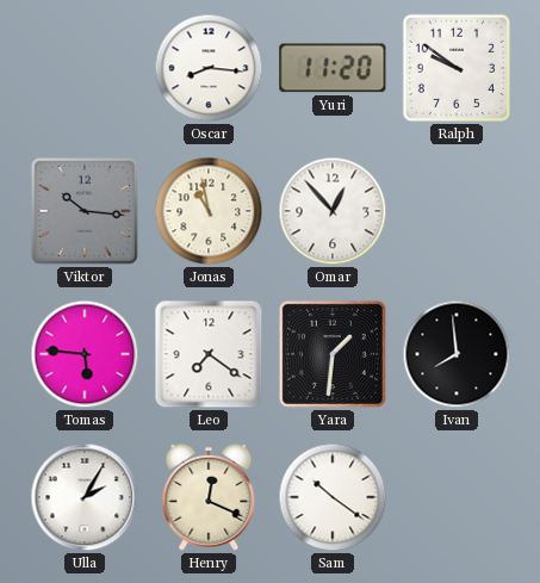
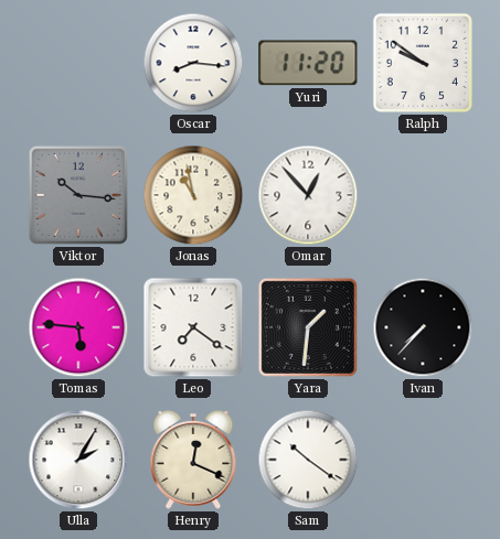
Ivan: 7:59 -> 7:37
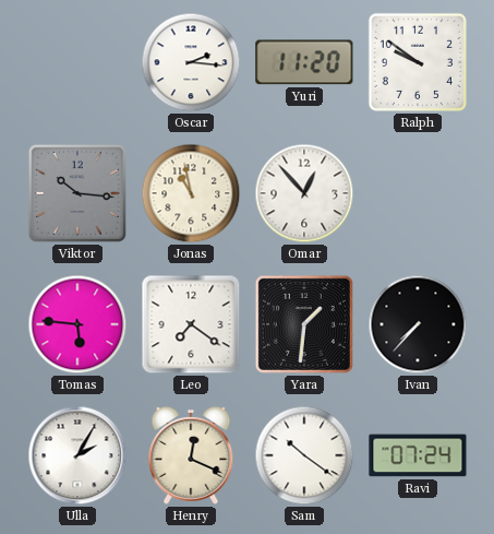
Oscar: 8:16 -> 2:16
Ravi: none -> 07:24
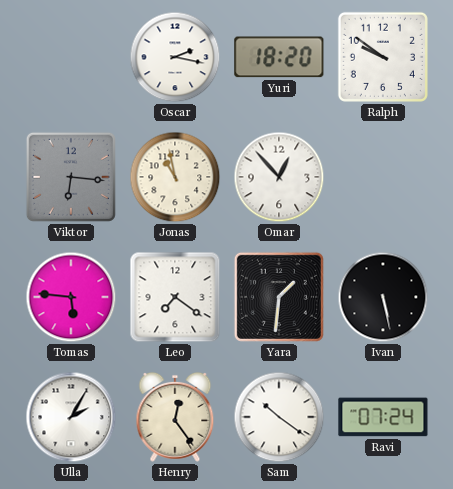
Oscar: 2:16 -> 2:17
Yuri: 11:20 -> 18:20
Viktor: 10:16 -> 6:16
Ivan: 7:37 -> 5:28
Henry: 12:19 -> 12:24
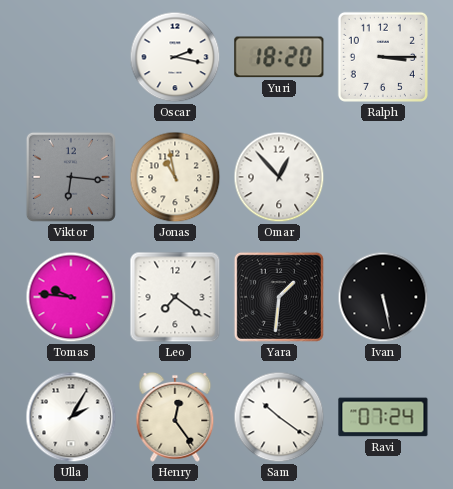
Ralph: 9:51 -> 3:15
Tomas: 5:46 -> 9:46
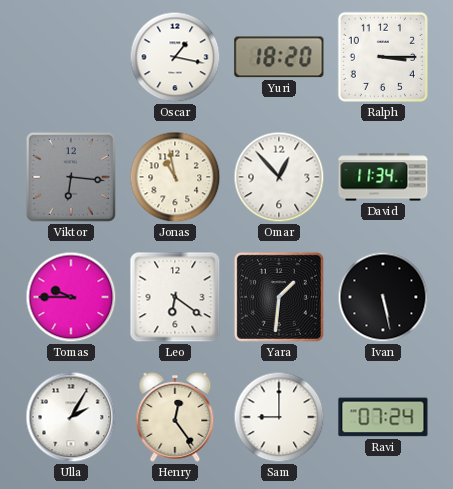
Oscar: 2:17 -> 1:17
David: none -> 11:34
Tomas: 9:46 -> 9:45
Leo: 7:21 -> 6:21
Sam: 10:21 -> 9:00
